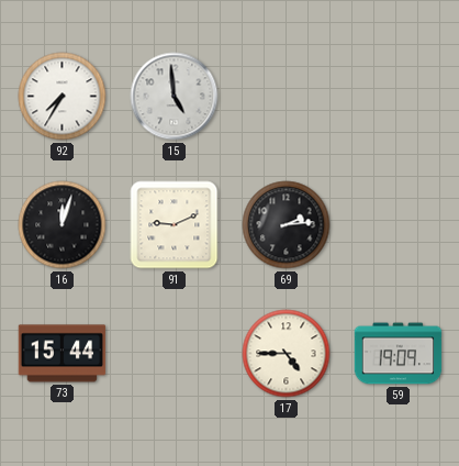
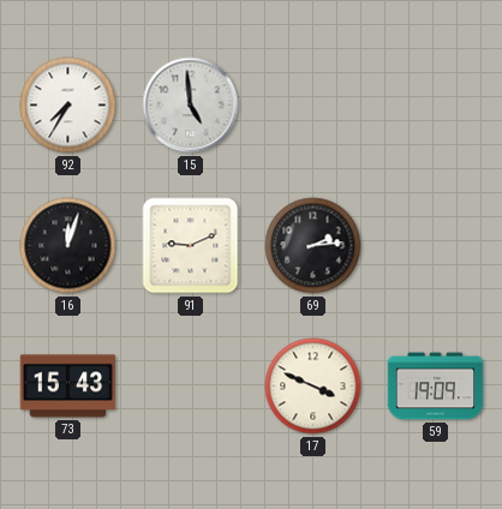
73: 15:44 -> 15:43
17: 4:45 -> 3:49
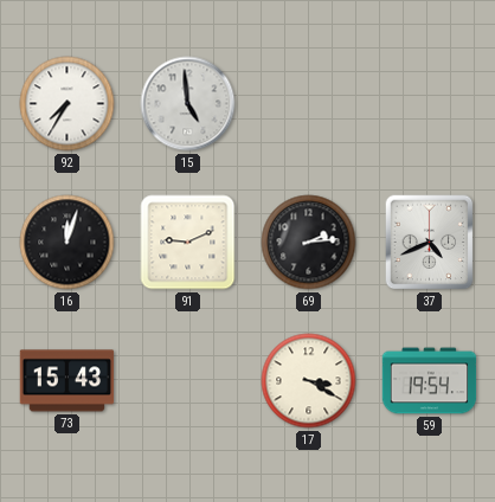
37: none -> 4:41
17: 3:49 -> 3:20
59: 19:09 -> 19:54
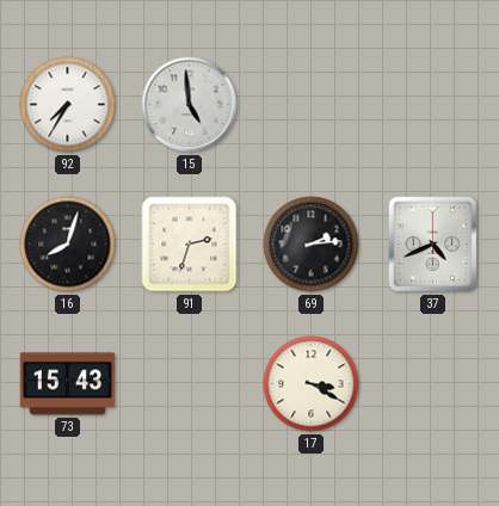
16: 12:03 -> 8:03
91: 9:11 -> 2:33
59: 19:54 -> none
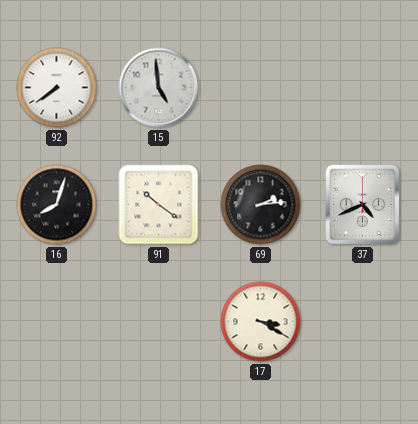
92: 7:35 -> 7:39
91: 2:33 -> 10:21
73: 15:43 -> none
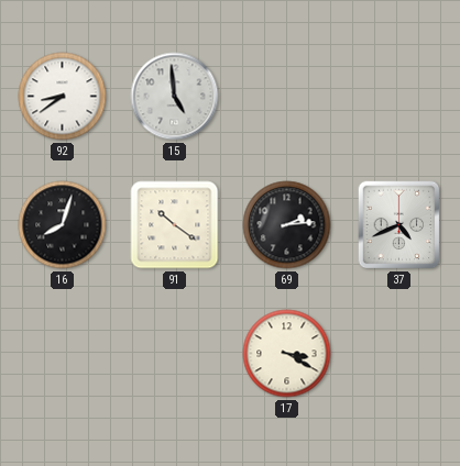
92: 7:39 -> 8:39
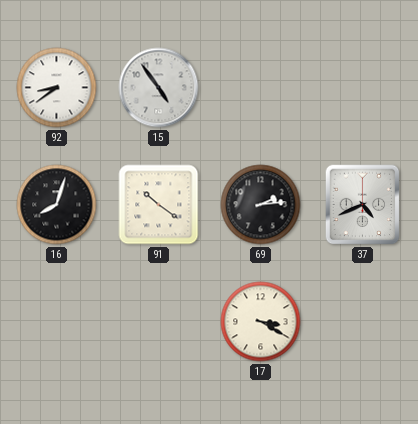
15: 4:59 -> 4:54
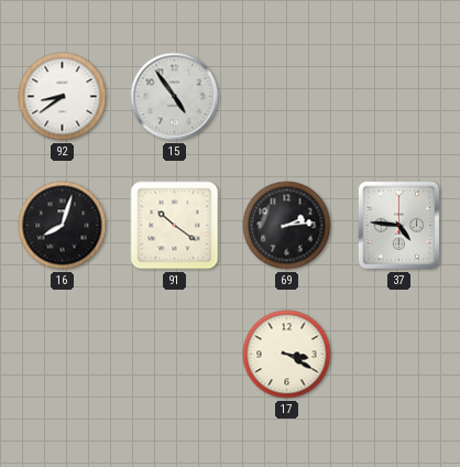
37: 4:41 -> 4:46
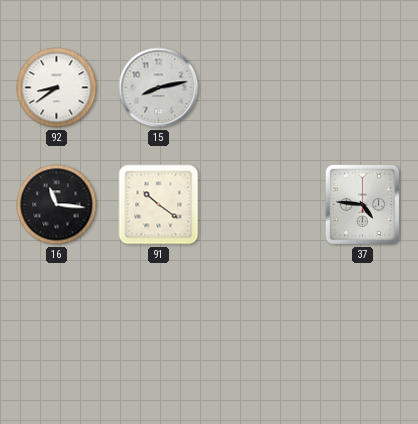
15: 4:54 -> 8:13
16: 8:03 -> 11:16
69: 2:14 -> none
17: 3:20 -> none
